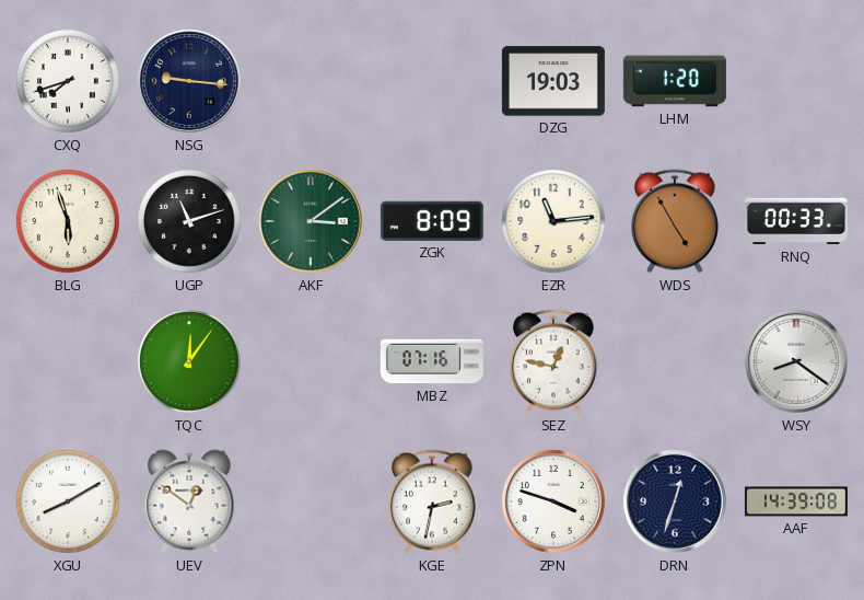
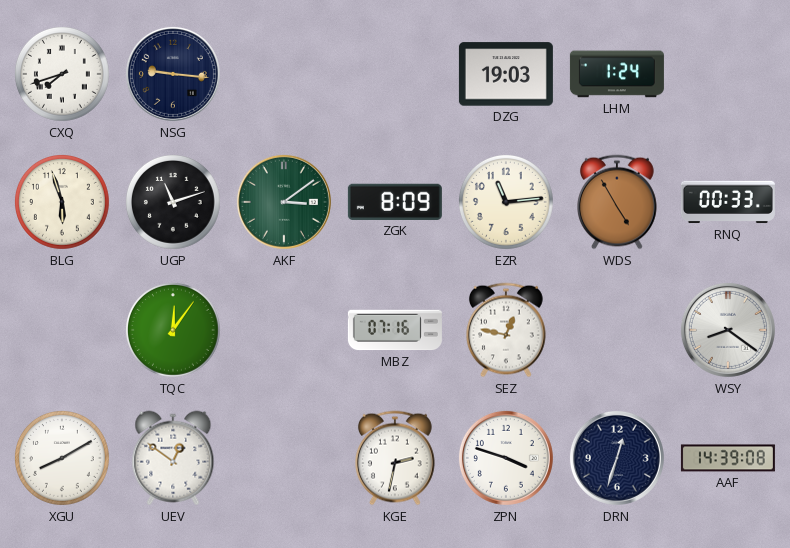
LHM: 1:20 -> 1:24
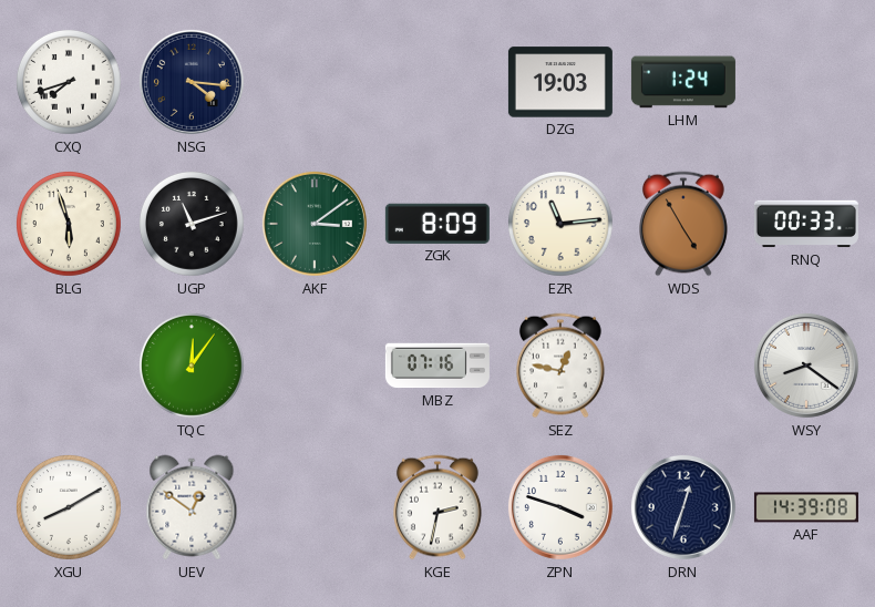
NSG: 9:16 -> 4:16
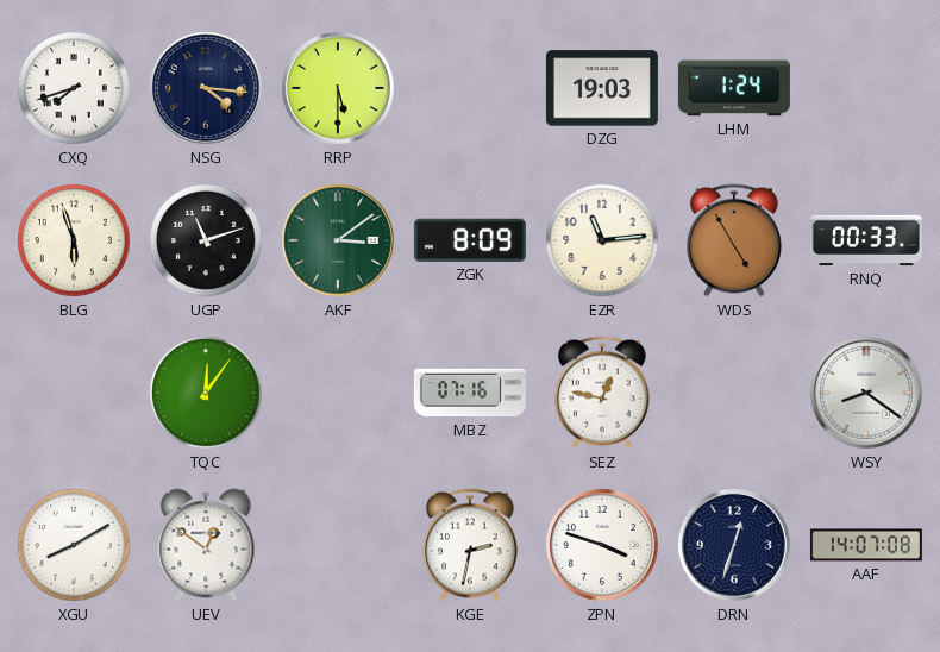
RRP: none -> 5:30
AAF: 14:39 -> 14:07
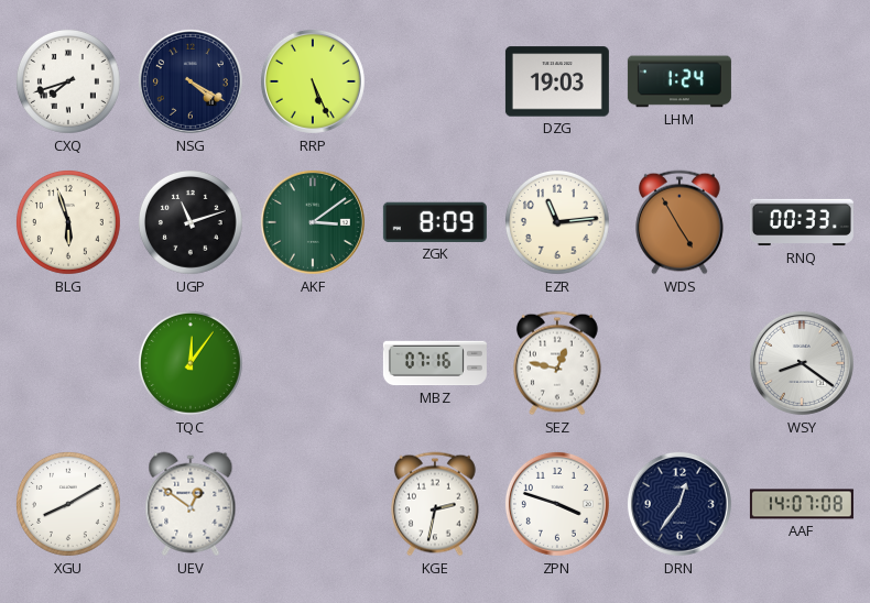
NSG: 4:16 -> 4:20
RRP: 5:30 -> 5:26
DRN: 12:33 -> 12:36
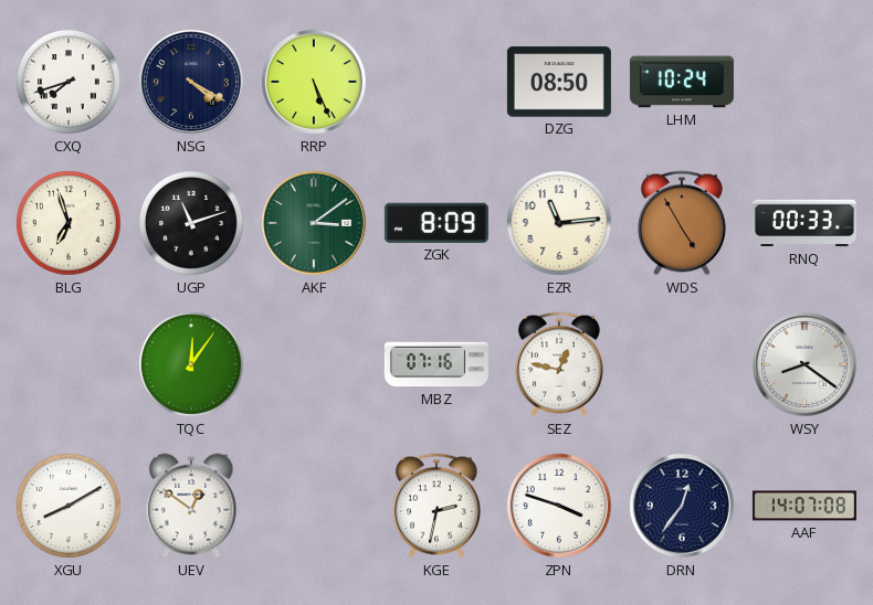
DZG: 19:03 -> 08:50
LHM: 1:24 -> 10:24
BLG: 5:57 -> 6:57
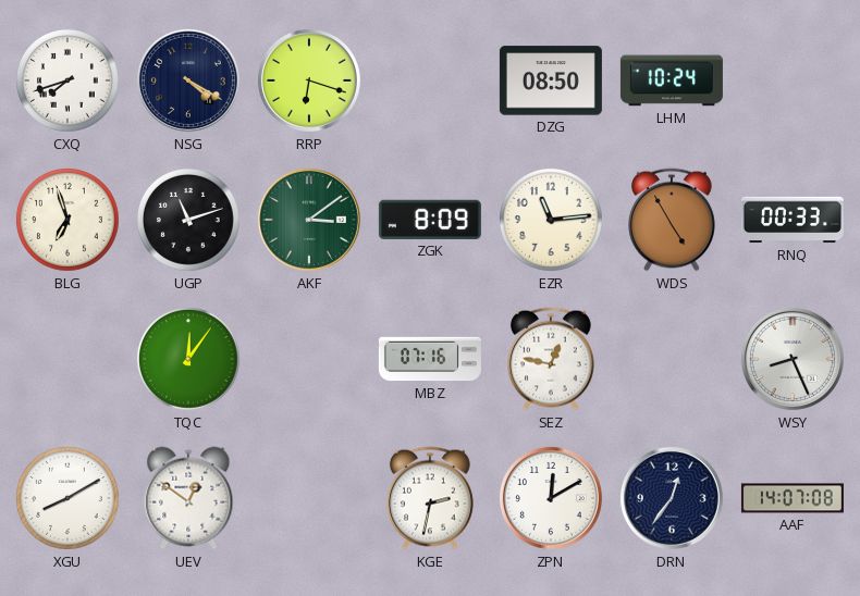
RRP: 5:26 -> 6:18
WSY: 8:21 -> 8:26
ZPN: 3:48 -> 12:10
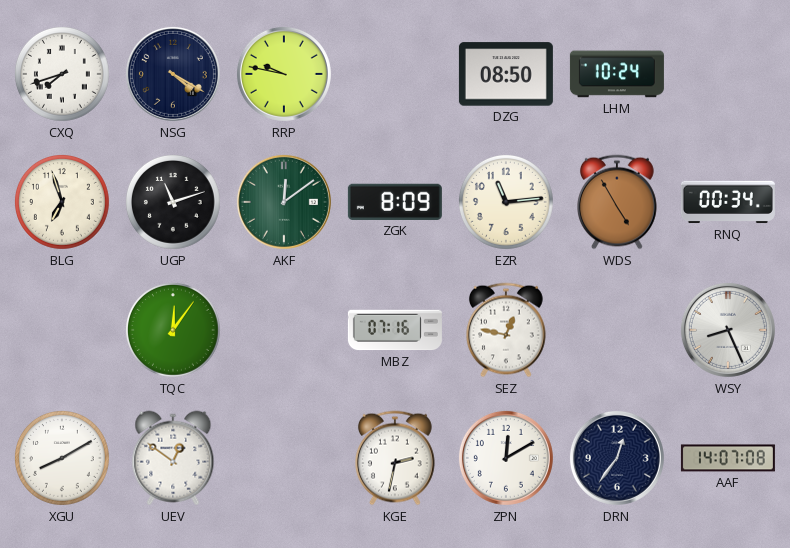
RRP: 6:18 -> 9:47
AKF: 3:09 -> 12:09
RNQ: 00:33 -> 00:34
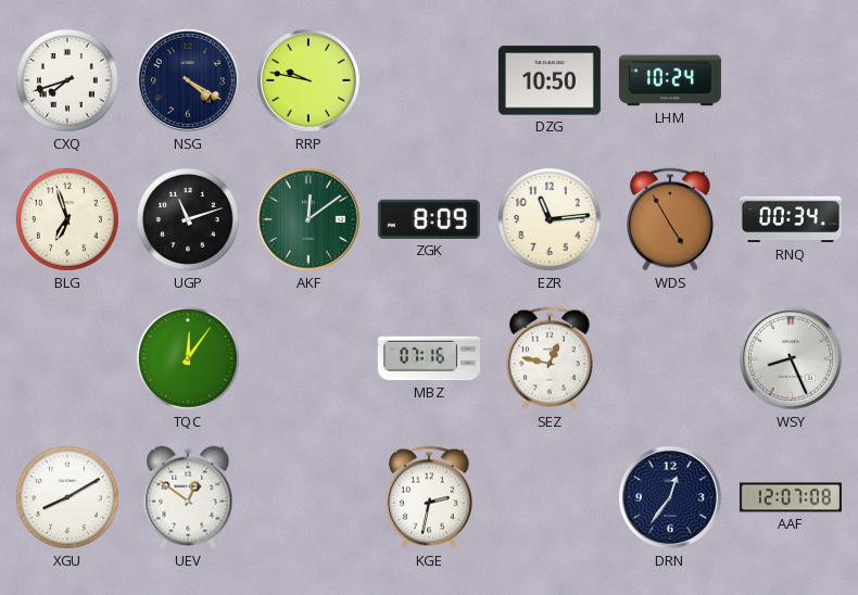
DZG: 08:50 -> 10:50
ZPN: 12:10 -> none
AAF: 14:07 -> 12:07
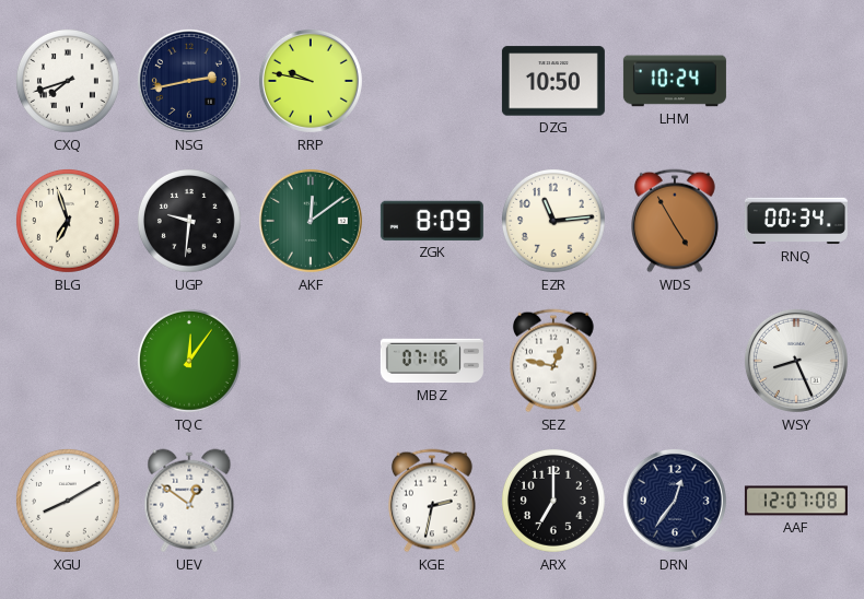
NSG: 4:20 -> 2:43
UGP: 11:12 -> 9:31
ARX: none -> 7:00
